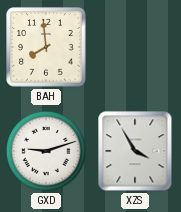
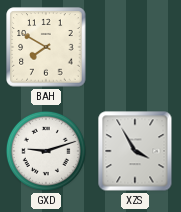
BAH: 7:59 -> 7:50
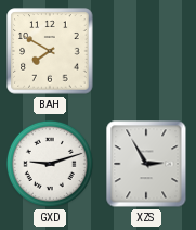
XZS: 3:55 -> 2:55
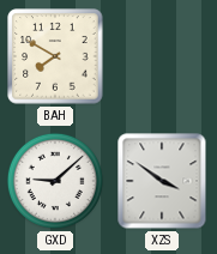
GXD: 9:12 -> 9:08
XZS: 2:55 -> 3:51
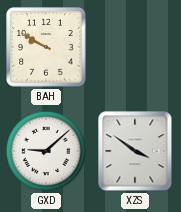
BAH: 7:50 -> 9:50
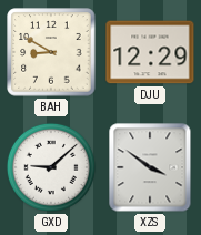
BAH: 9:50 -> 8:50
DJU: none -> 12:29
